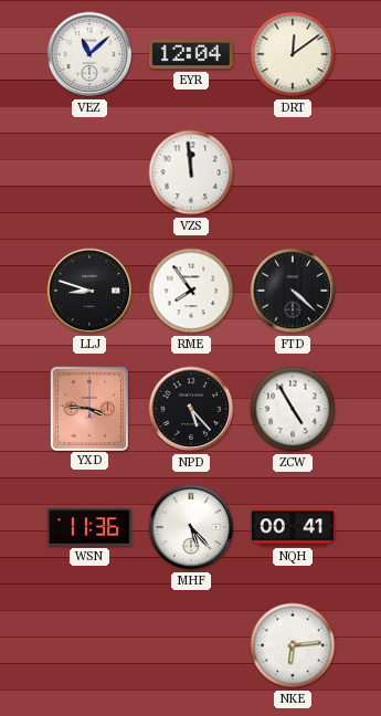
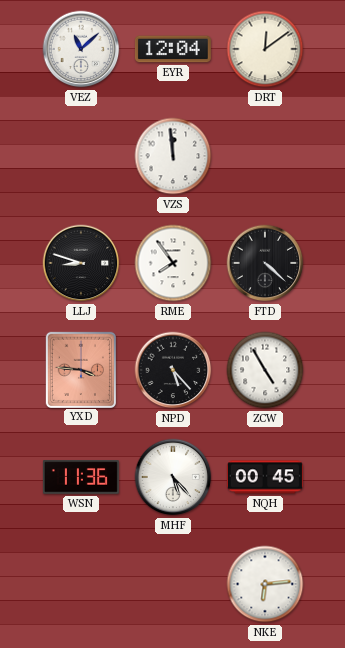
NQH: 00:41 -> 00:45
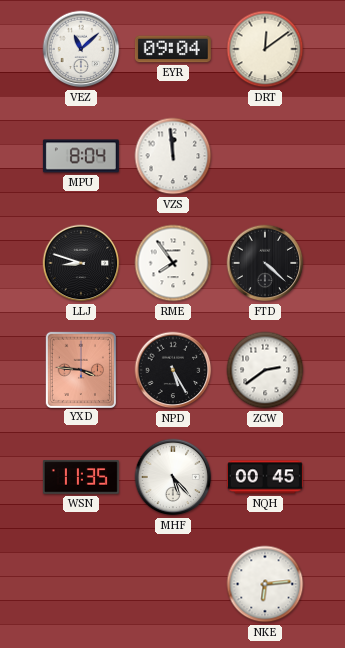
EYR: 12:04 -> 09:04
MPU: none -> 8:04
NPD: 5:23 -> 5:25
ZCW: 4:55 -> 2:39
WSN: 11:36 -> 11:35
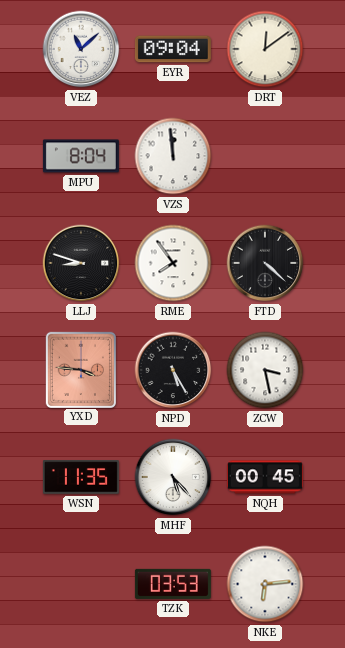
ZCW: 2:39 -> 3:28
TZK: none -> 03:53
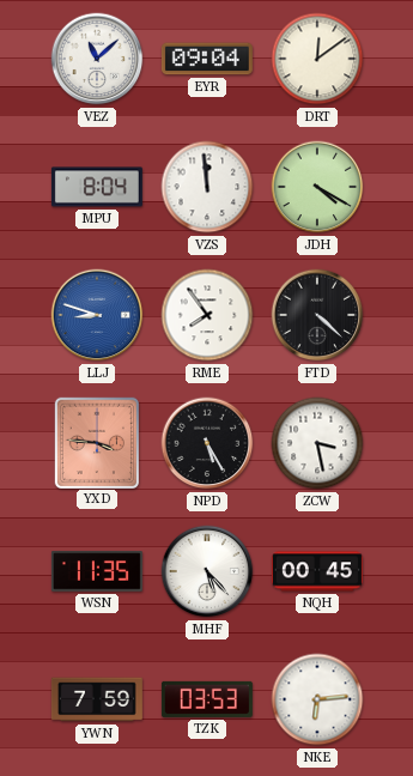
JDH: none -> 4:20
LLJ dial: black -> blue
YWN: none -> 7:59
